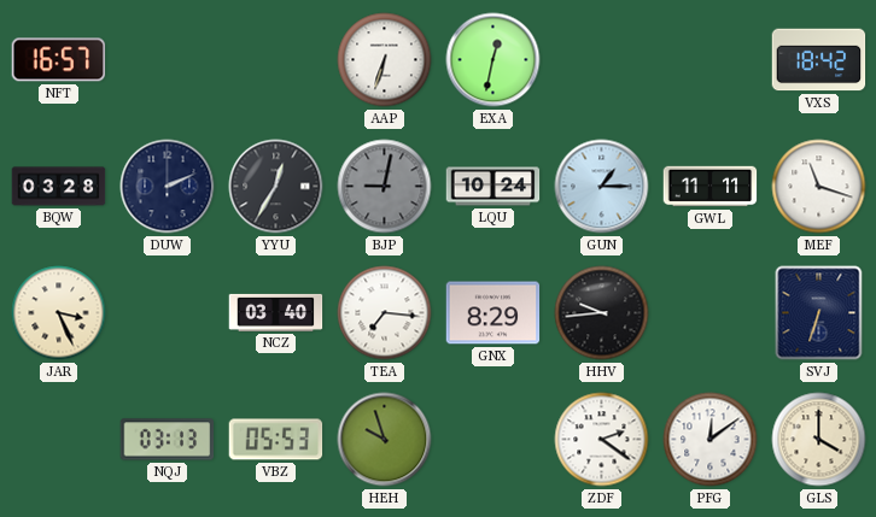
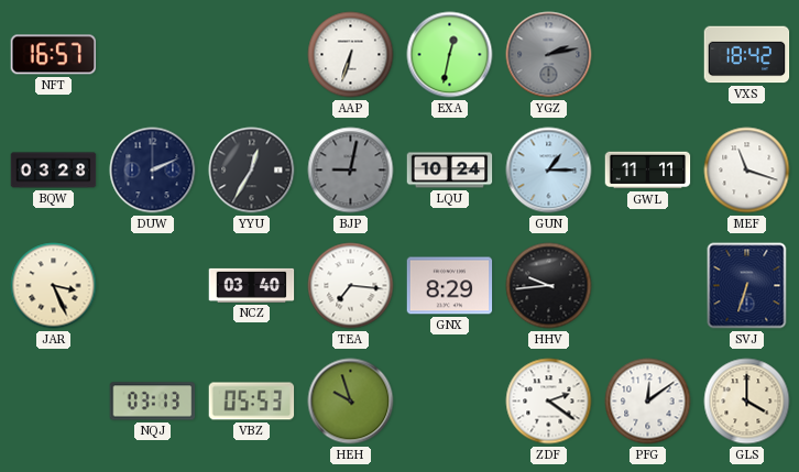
YGZ: none -> 2:13
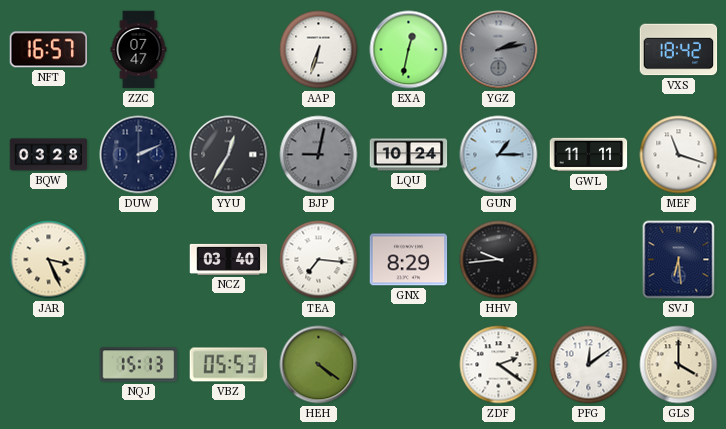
ZZC: none -> 07:47
SVJ: 6:33 -> 6:29
NQJ: 03:13 -> 15:13
HEH: 9:57 -> 4:21
